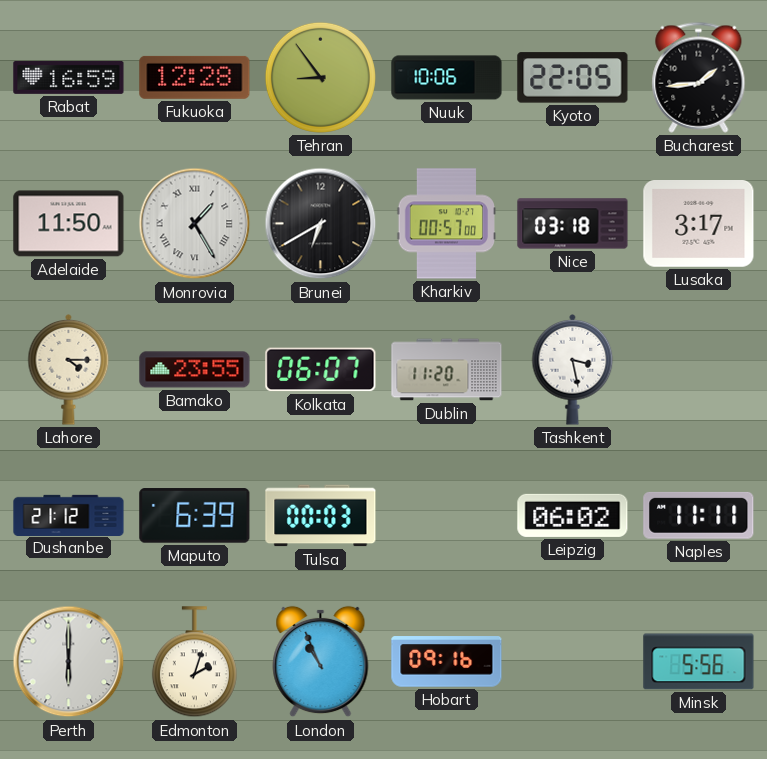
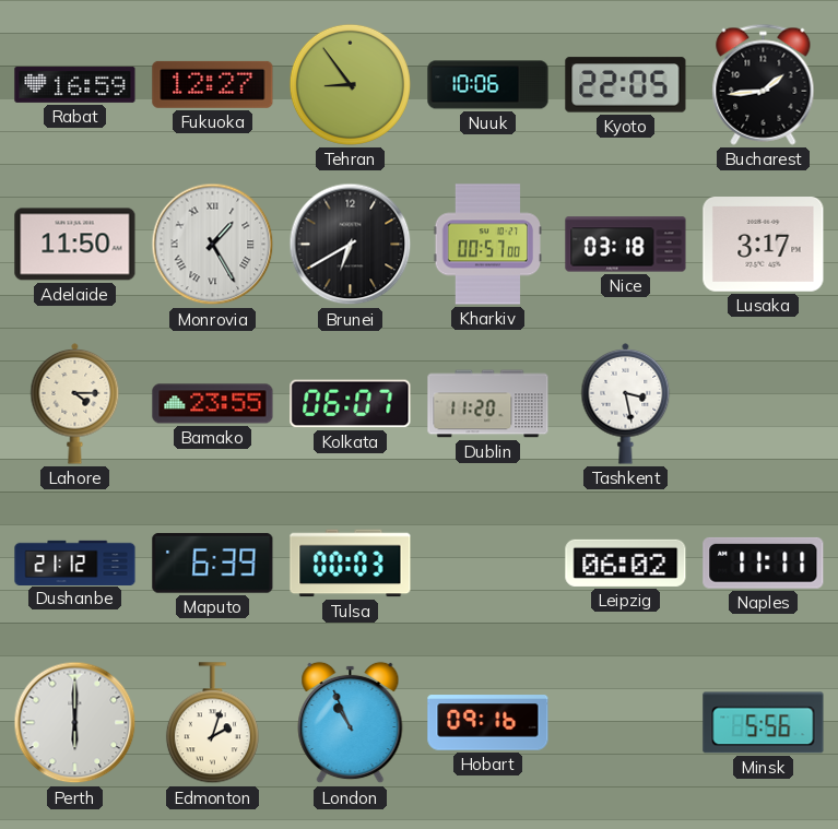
Fukuoka: 12:28 -> 12:27
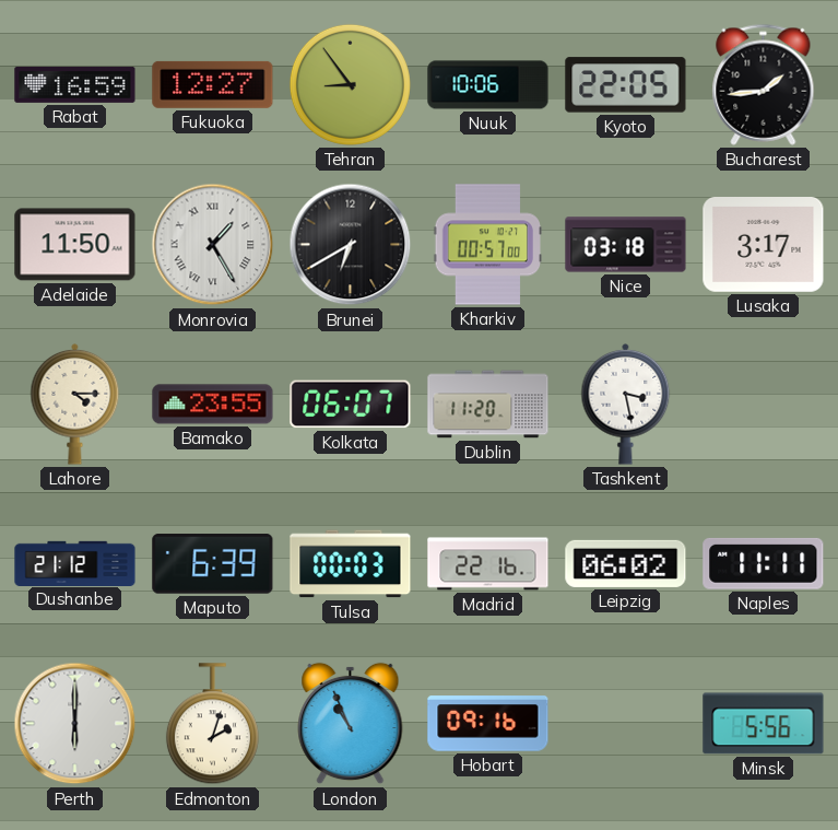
Madrid: none -> 22:16
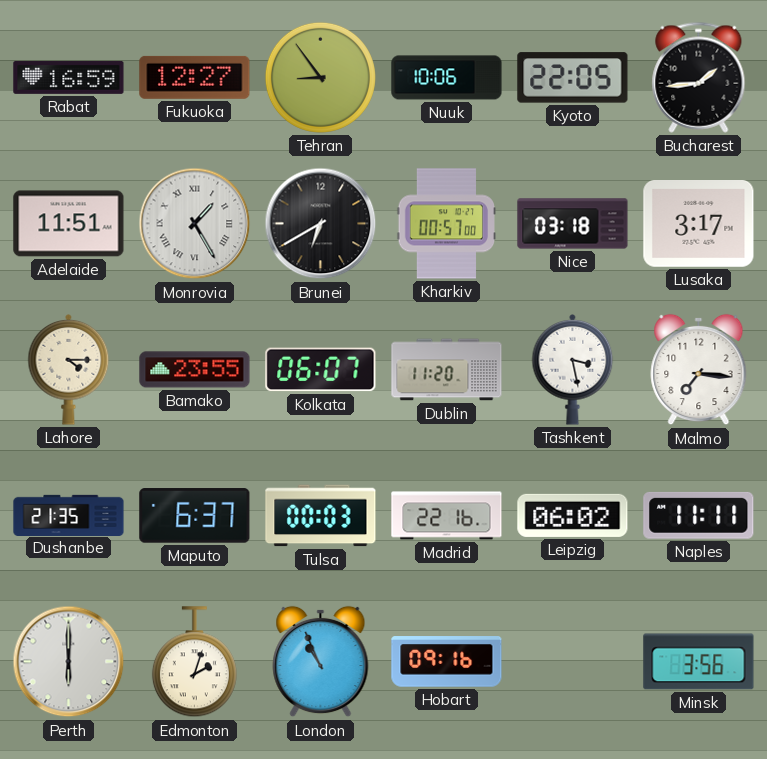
Adelaide: 11:50 -> 11:51
Malmo: none -> 7:16
Dushanbe: 21:12 -> 21:35
Maputo: 6:39 -> 6:37
Minsk: 5:56 -> 3:56
